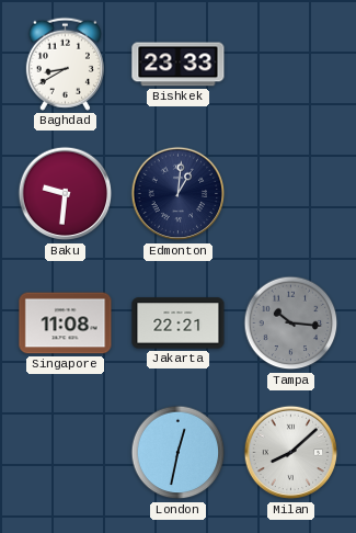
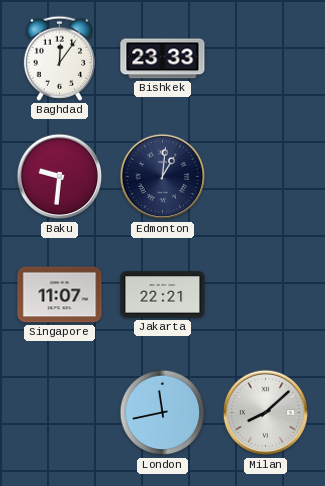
Baghdad: 8:40 -> 12:06
Singapore: 11:08 -> 11:07
Tampa: 10:16 -> none
London: 12:32 -> 11:43
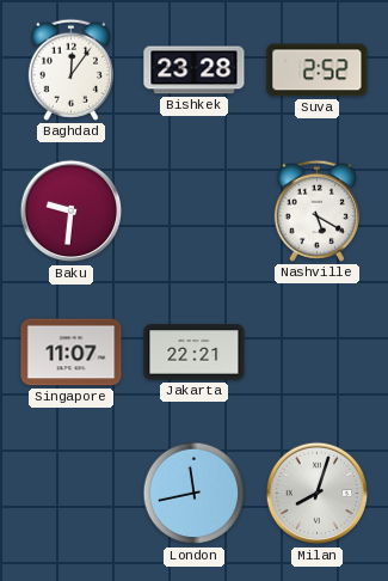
Bishkek: 23:33 -> 23:28
Suva: none -> 2:52
Edmonton: 1:01 -> none
Nashville: none -> 5:20
Milan: 8:08 -> 8:03
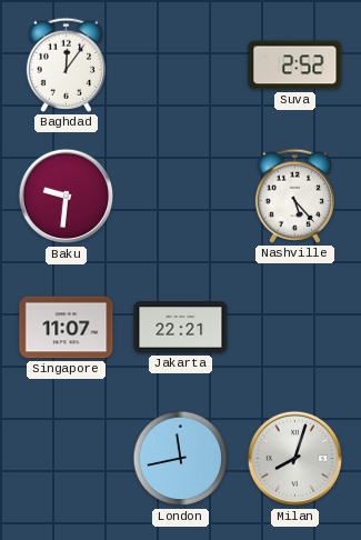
Bishkek: 23:28 -> none
Nashville: 5:20 -> 5:23
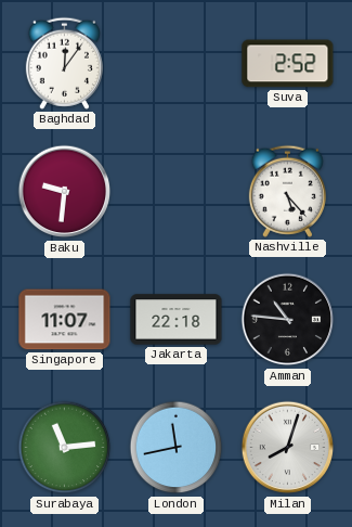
Jakarta: 22:21 -> 22:18
Amman: none -> 10:46
Surabaya: none -> 11:14
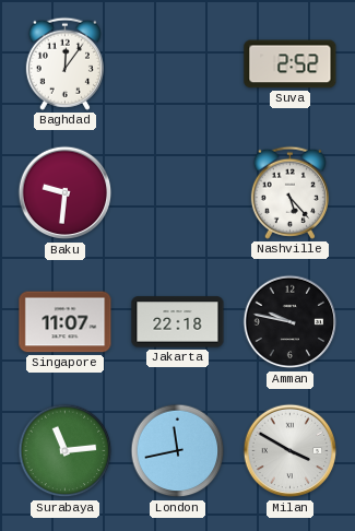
Amman: 10:46 -> 9:47
Milan: 8:03 -> 3:50
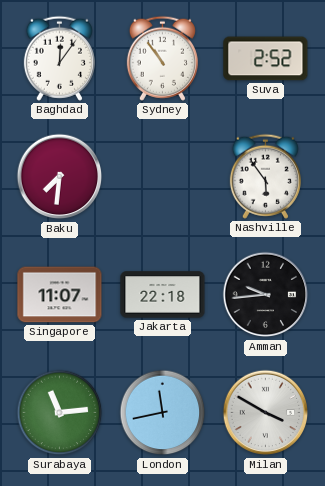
Sydney: none -> 10:54
Baku: 9:31 -> 7:31
Nashville: 5:23 -> 5:54
Amman: 9:47 -> 9:44
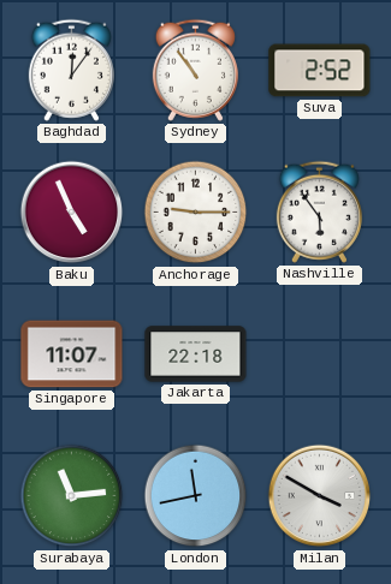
Baku: 7:31 -> 4:56
Anchorage: none -> 9:15
Amman: 9:44 -> none
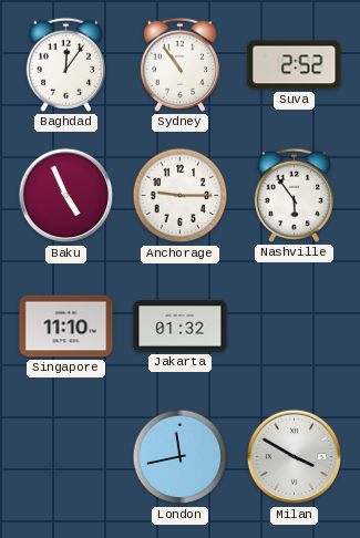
Singapore: 11:07 -> 11:10
Jakarta: 22:18 -> 01:32
Surabaya: 11:14 -> none
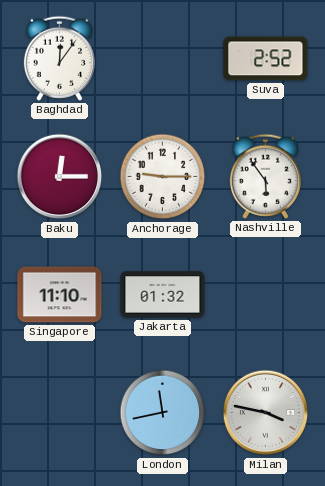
Sydney: 10:54 -> none
Baku: 4:56 -> 12:15
Milan: 3:50 -> 3:47
